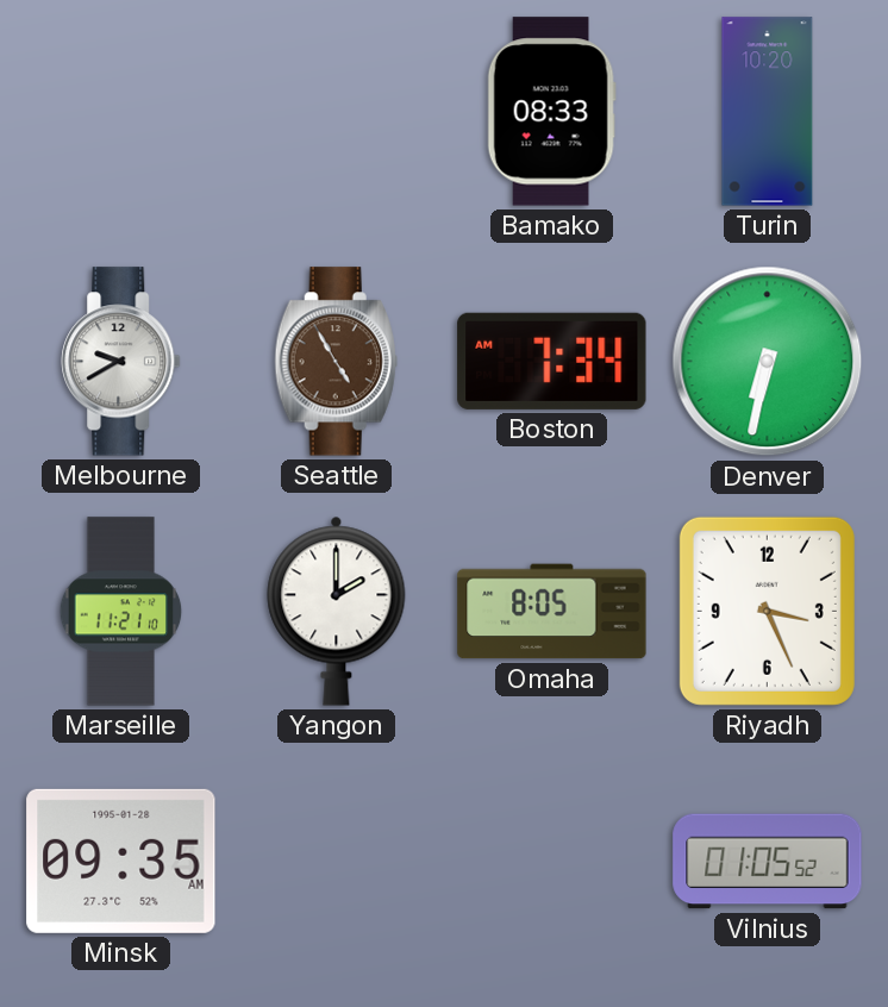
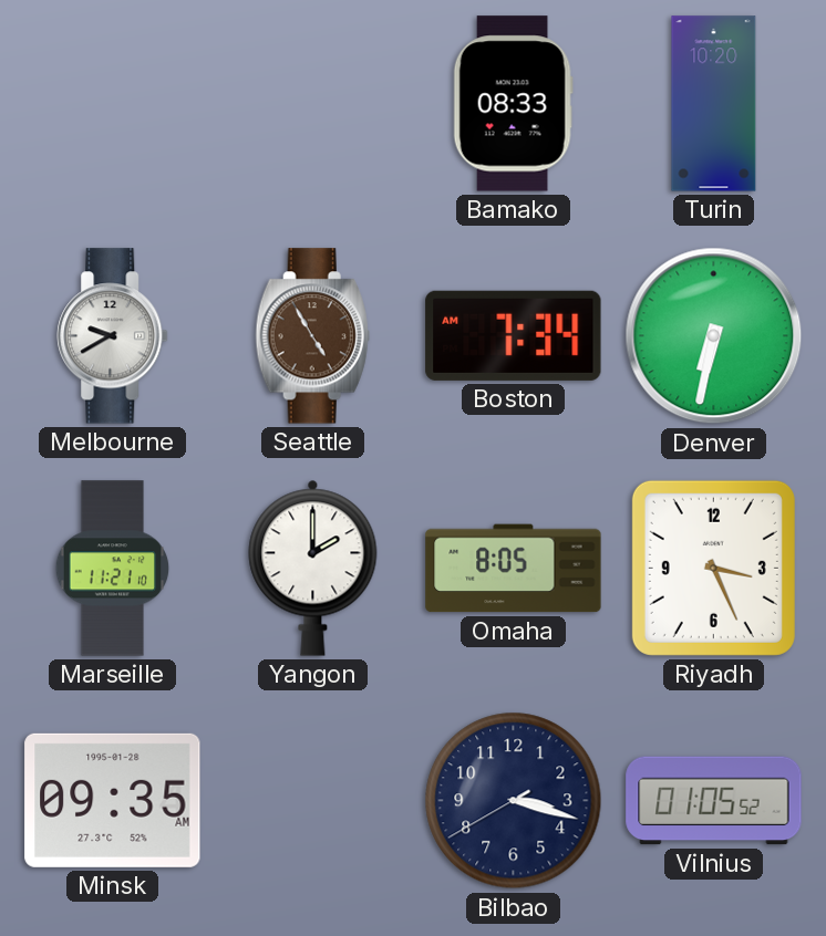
Bilbao: none -> 3:17
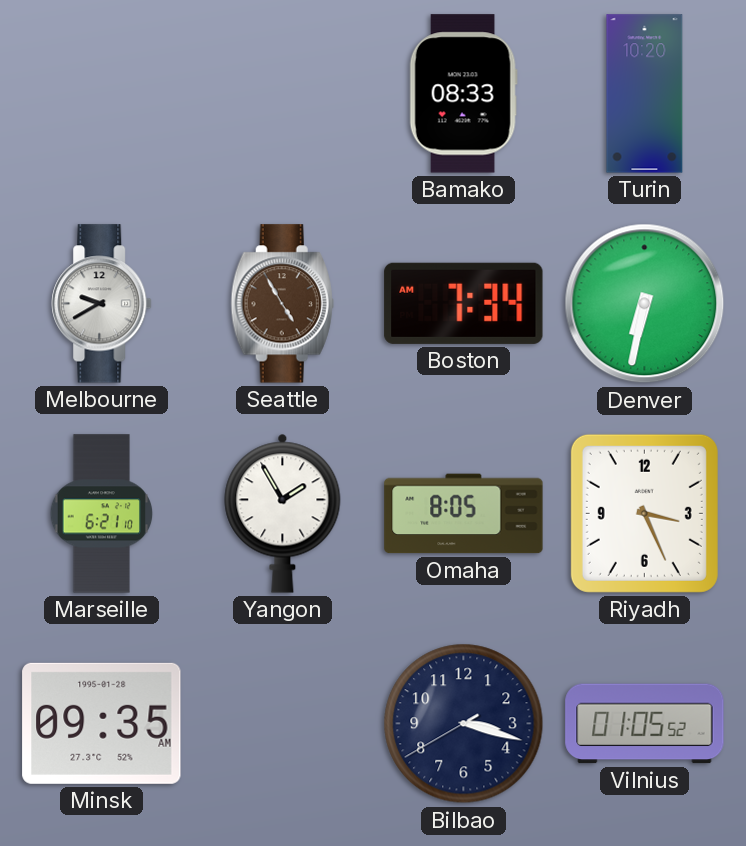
Marseille: 11:21 -> 6:21
Yangon: 2:00 -> 1:55
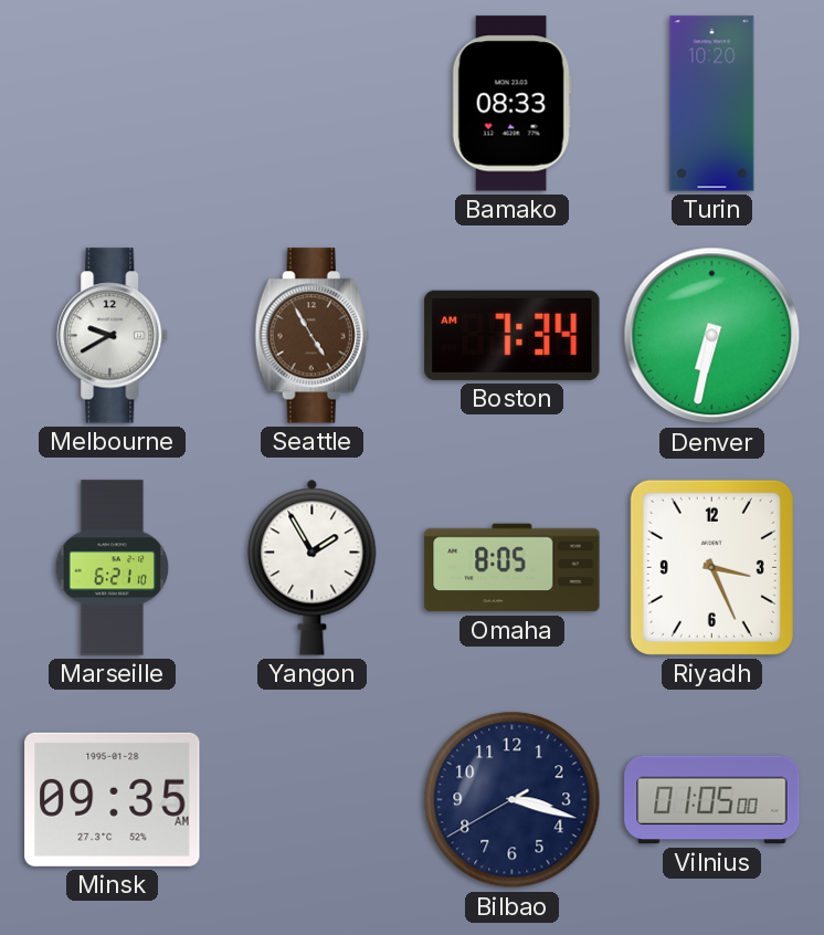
Vilnius: 01:05:52 -> 01:05:00
